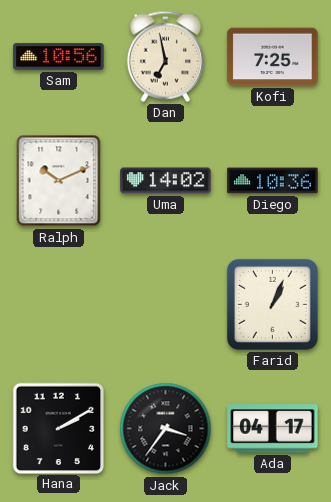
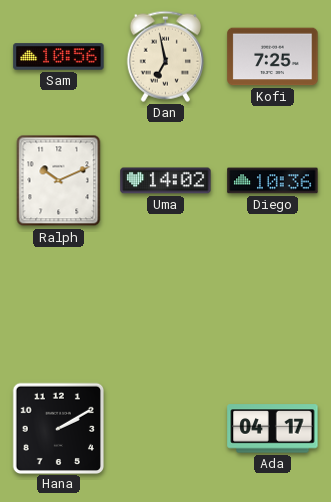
Farid: 1:04 -> none
Jack: 3:36 -> none
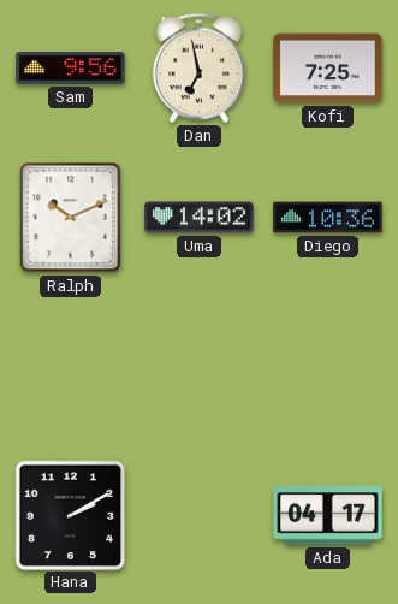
Sam: 10:56 -> 9:56
